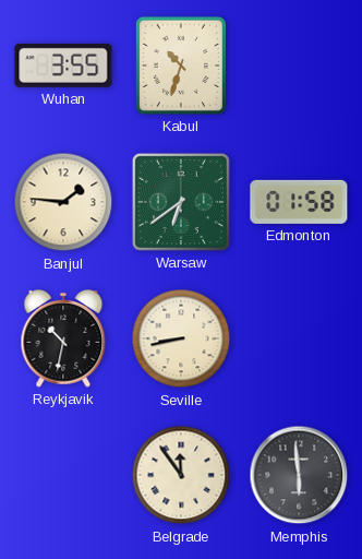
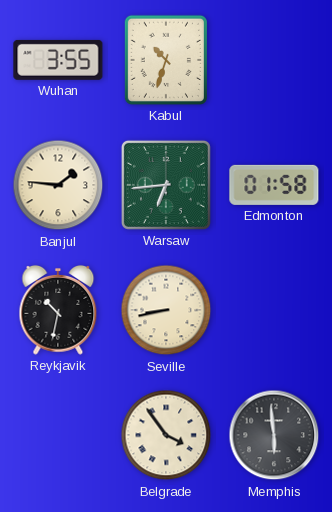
Warsaw: 6:39 -> 6:44
Belgrade: 11:54 -> 3:54
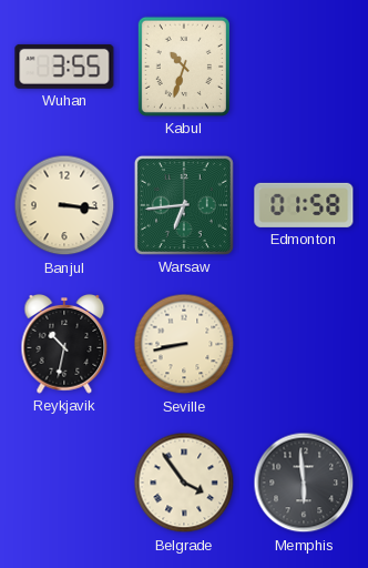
Banjul: 1:46 -> 3:16
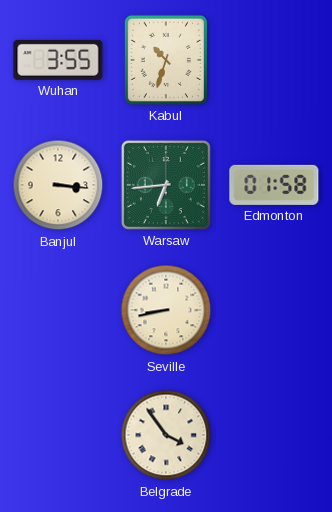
Reykjavik: 10:32 -> none
Memphis: 5:59 -> none
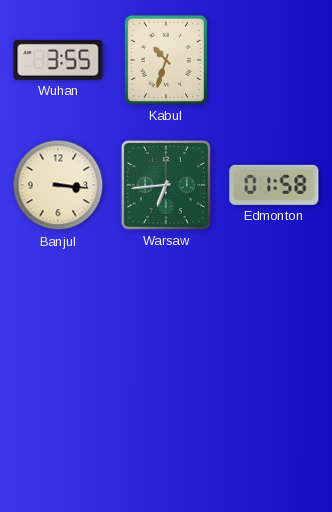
Seville: 8:43 -> none
Belgrade: 3:54 -> none
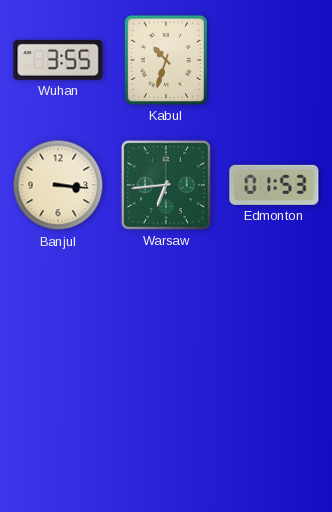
Edmonton: 01:58 -> 01:53
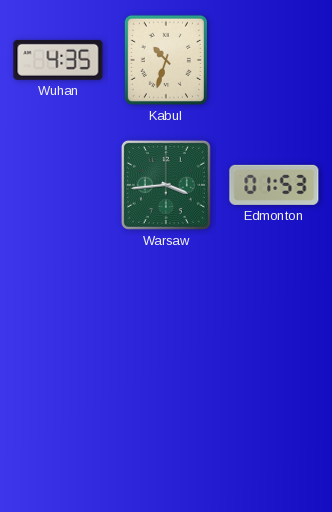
Wuhan: 3:55 -> 4:35
Banjul: 3:16 -> none
Warsaw: 6:44 -> 3:44
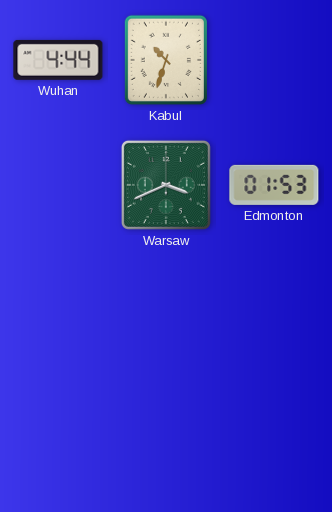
Wuhan: 4:35 -> 4:44
Warsaw: 3:44 -> 3:41
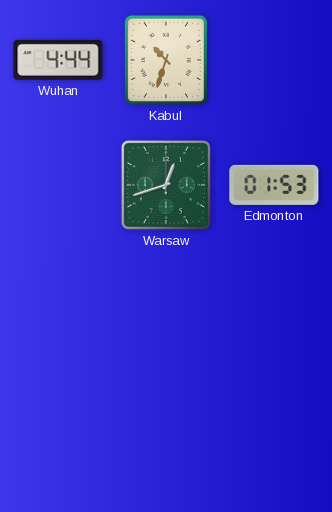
Warsaw: 3:41 -> 12:42
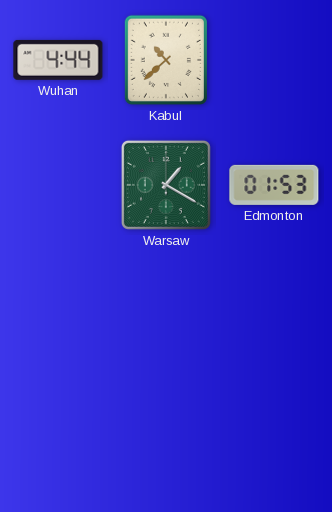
Kabul: 10:33 -> 10:38
Warsaw: 12:42 -> 1:20
